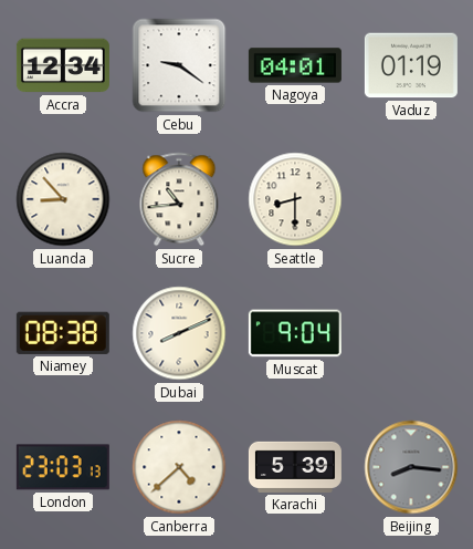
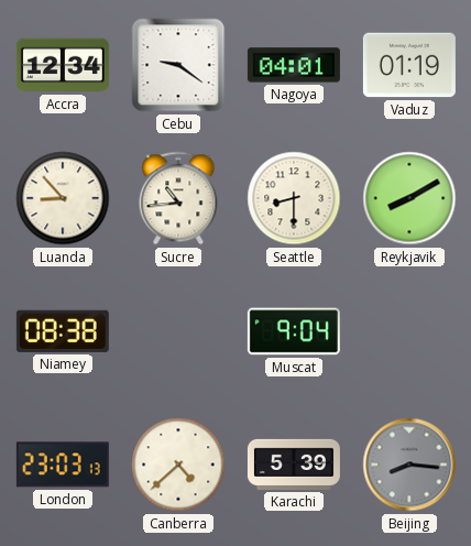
Reykjavik: none -> 8:10
Dubai: 8:11 -> none
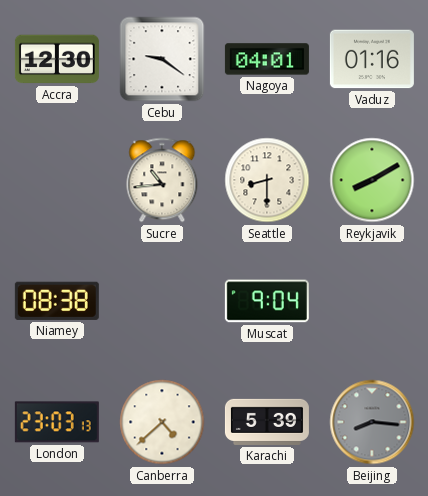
Accra: 12:34 -> 12:30
Vaduz: 01:19 -> 01:16
Luanda: 8:53 -> none
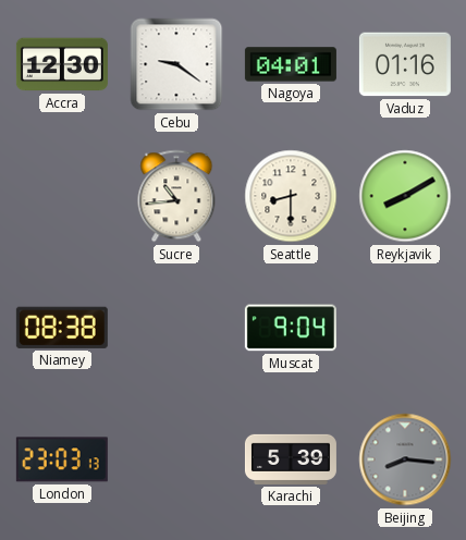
Canberra: 4:38 -> none
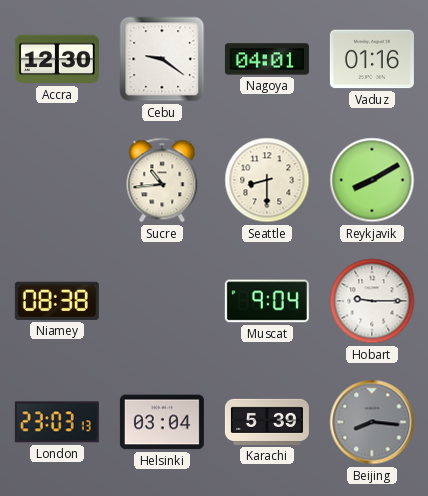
Hobart: none -> 9:15
Helsinki: none -> 03:04
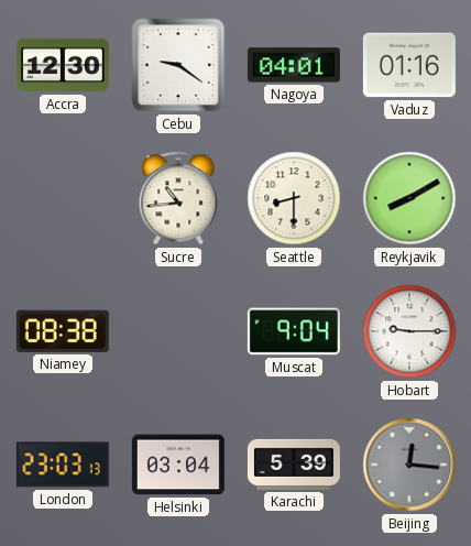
Beijing: 8:16 -> 12:16
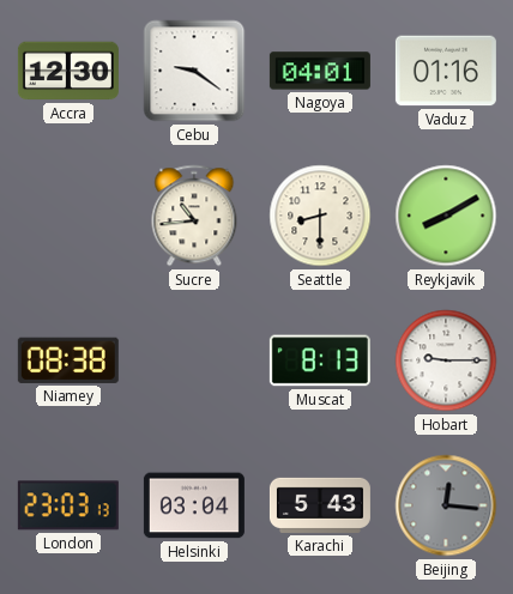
Muscat: 9:04 -> 8:13
Karachi: 5:39 -> 5:43
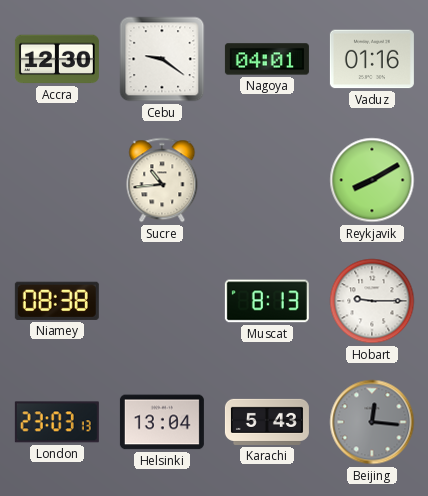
Seattle: 8:30 -> none
Helsinki: 03:04 -> 13:04
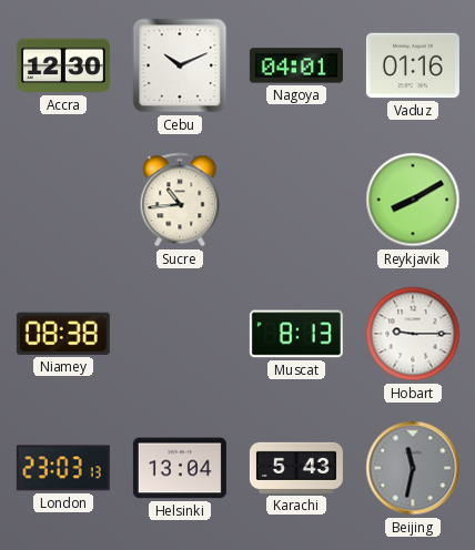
Cebu: 9:21 -> 10:11
Beijing: 12:16 -> 11:32
